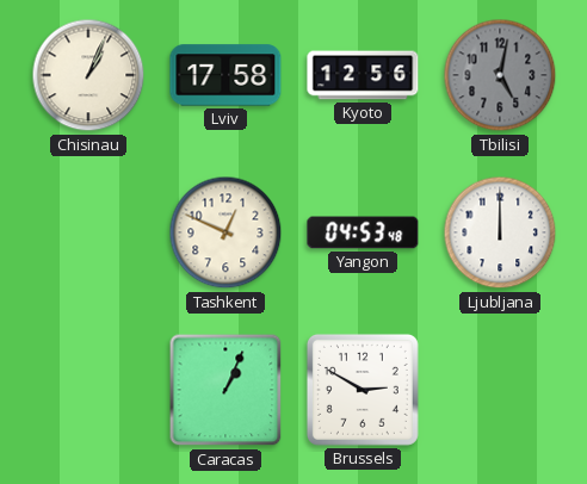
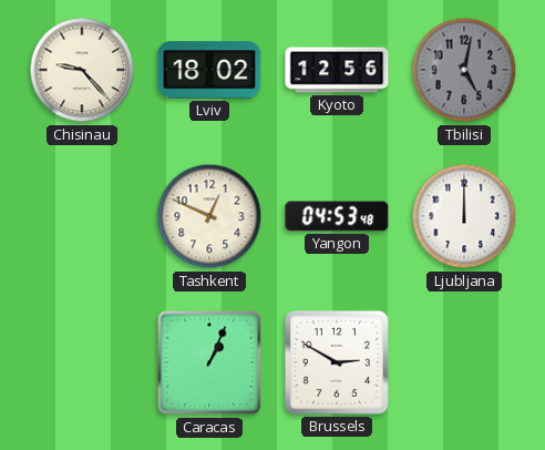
Chisinau: 1:04 -> 9:23
Lviv: 17:58 -> 18:02
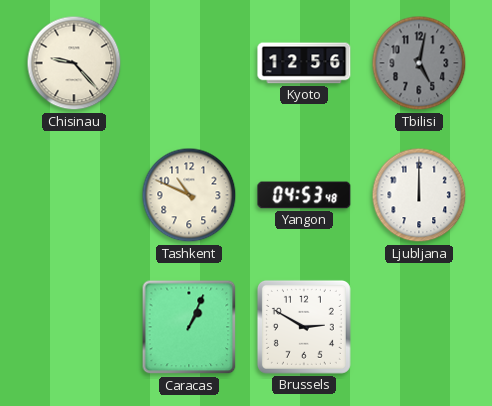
Lviv: 18:02 -> none
Tashkent: 12:49 -> 10:49
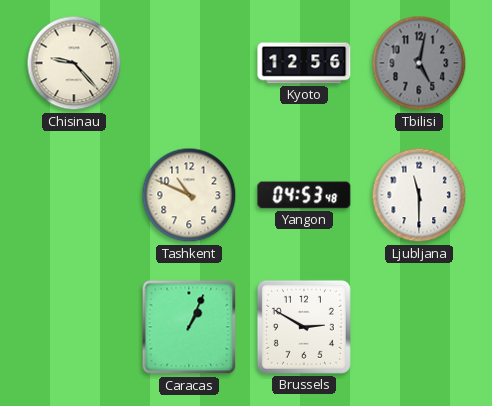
Ljubljana: 12:00 -> 11:30
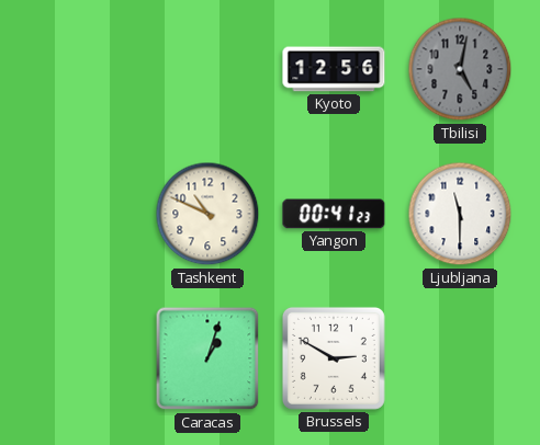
Chisinau: 9:23 -> none
Yangon: 04:53 -> 00:41
Caracas: 1:04 -> 1:03
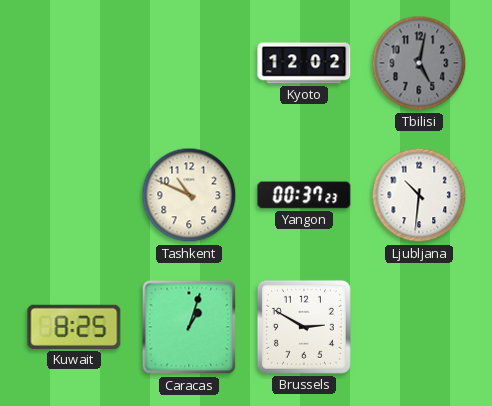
Kyoto: 12:56 -> 12:02
Yangon: 00:41 -> 00:37
Ljubljana: 11:30 -> 10:31
Kuwait: none -> 8:25
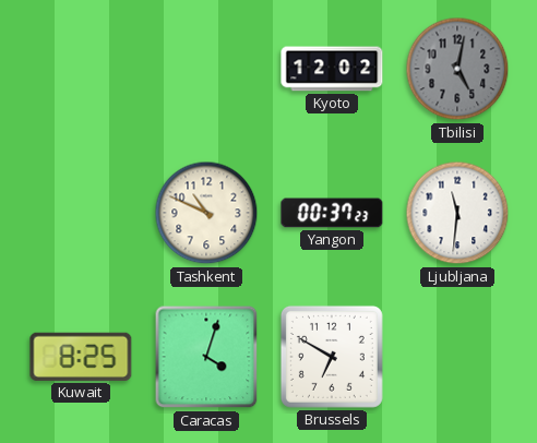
Ljubljana: 10:31 -> 11:31
Caracas: 1:03 -> 4:03
Brussels: 2:50 -> 6:50
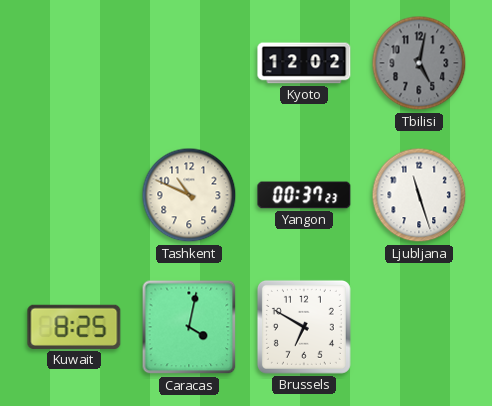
Ljubljana: 11:31 -> 11:27
Caracas: 4:03 -> 4:02
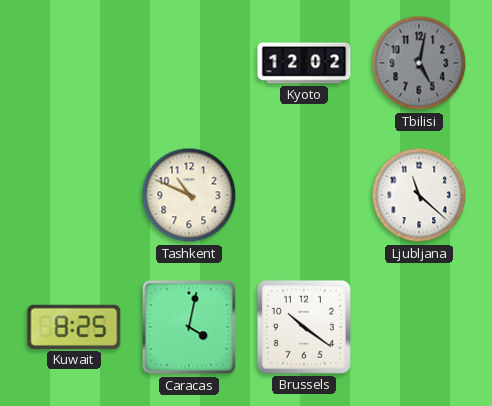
Yangon: 00:37 -> none
Ljubljana: 11:27 -> 11:22
Brussels: 6:50 -> 10:21
